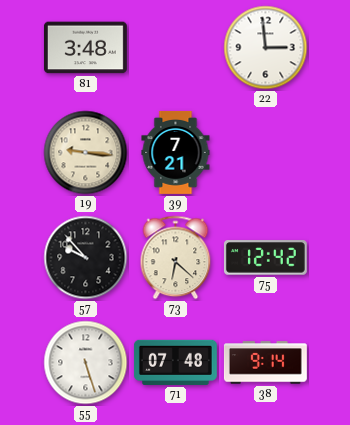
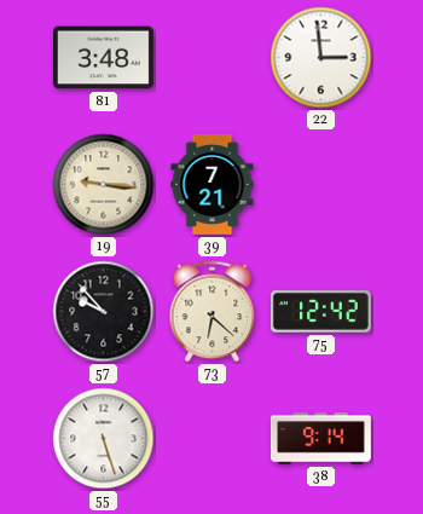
71: 07:48 -> none
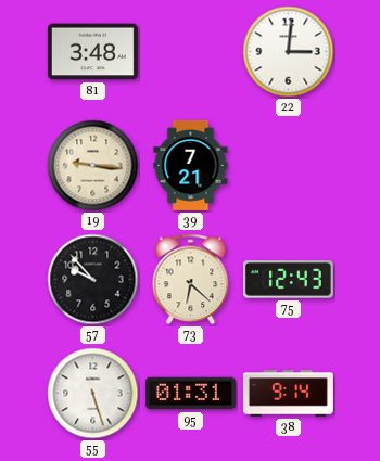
22: 2:59 -> 3:01
75: 12:42 -> 12:43
95: none -> 01:31
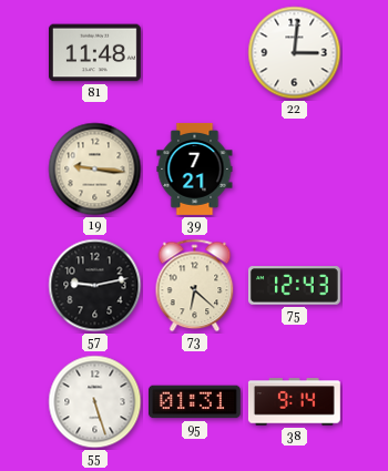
81: 3:48 -> 11:48
57: 9:53 -> 9:13
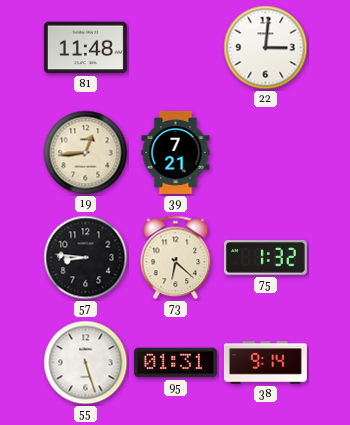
19: 9:16 -> 12:44
57: 9:13 -> 8:46
75: 12:43 -> 1:32
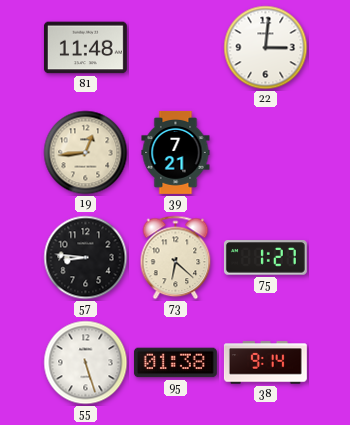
75: 1:32 -> 1:27
95: 01:31 -> 01:38
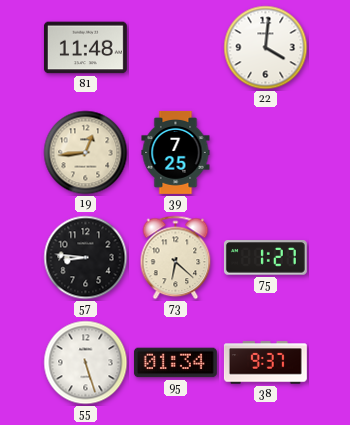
22: 3:01 -> 4:01
39: 7:21 -> 7:25
95: 01:38 -> 01:34
38: 9:14 -> 9:37
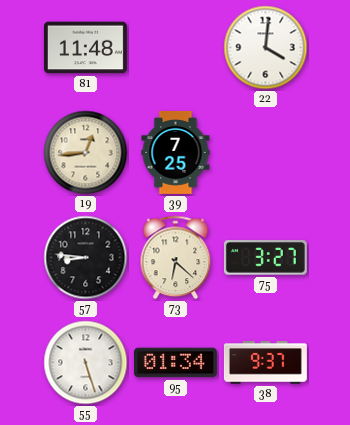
75: 1:27 -> 3:27
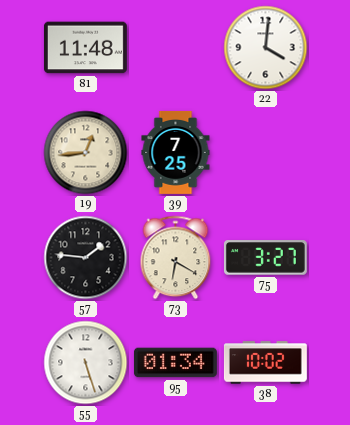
57: 8:46 -> 1:46
73: 6:22 -> 6:20
38: 9:37 -> 10:02
